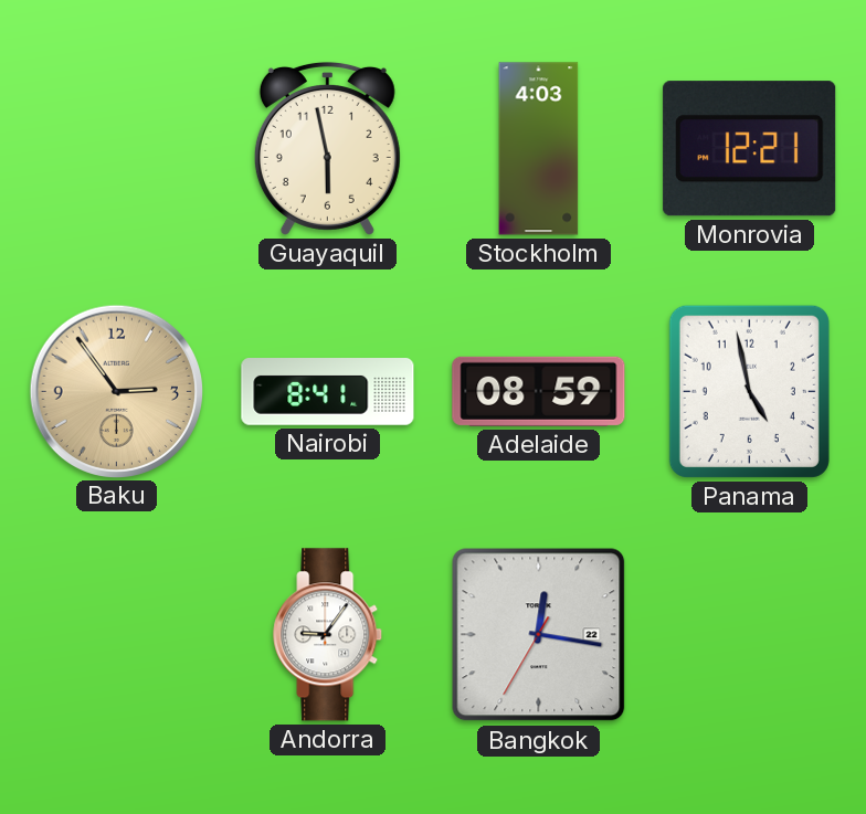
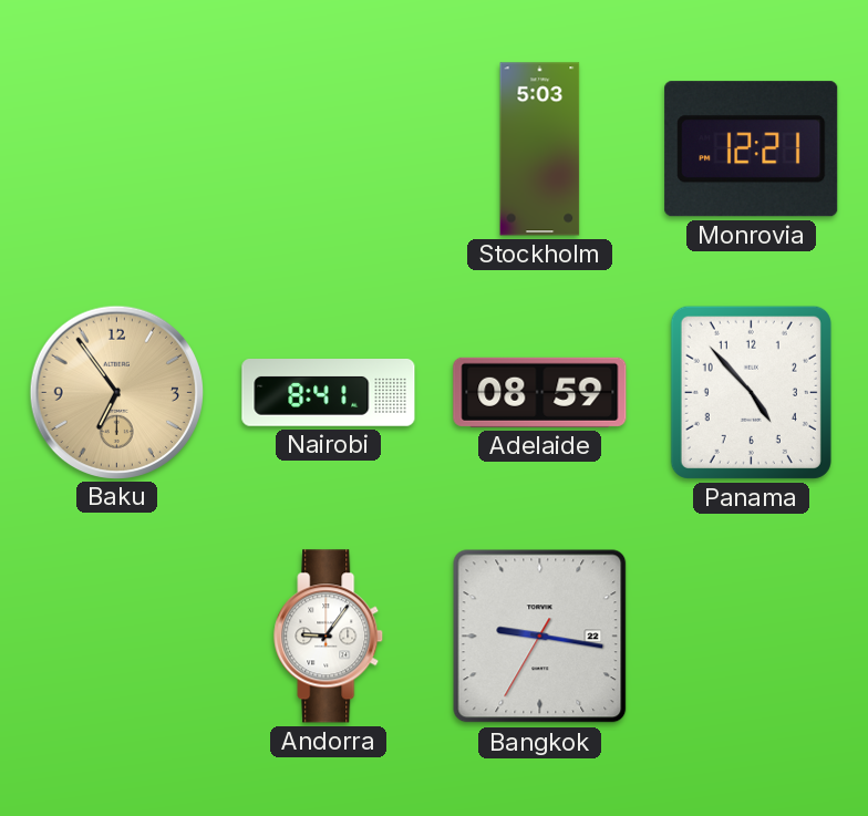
Guayaquil: 5:58 -> none
Stockholm: 4:03 -> 5:03
Baku: 2:54 -> 6:54
Panama: 4:58 -> 4:53
Bangkok: 12:16 -> 9:16
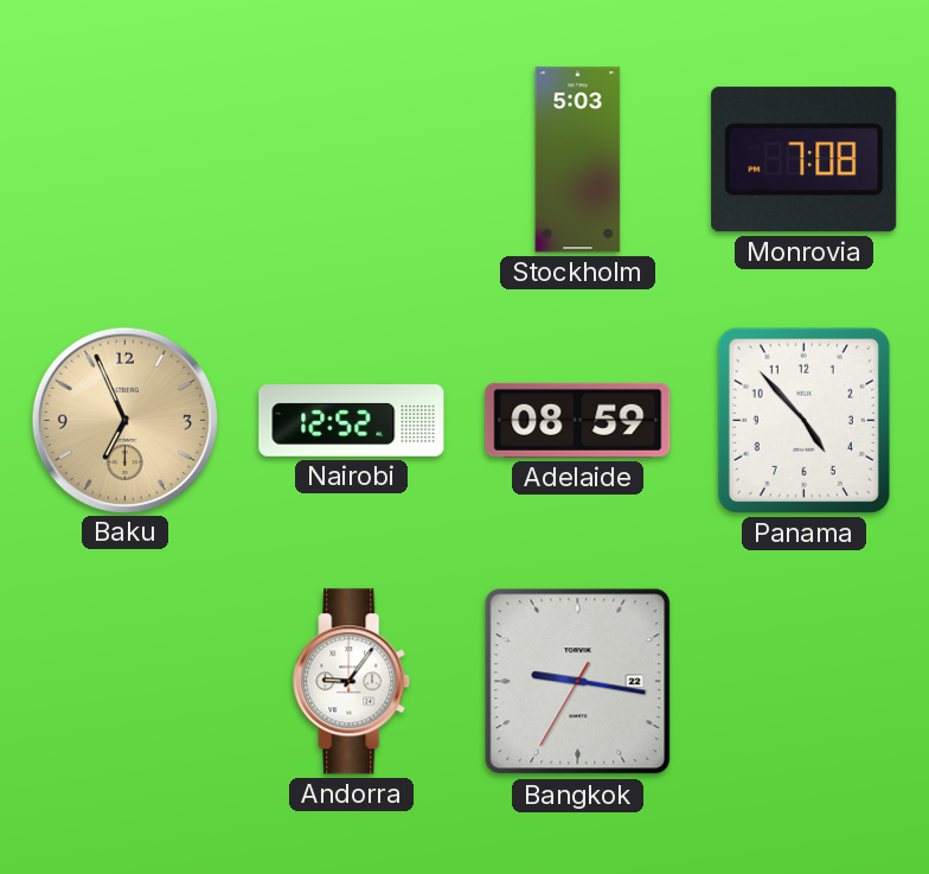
Monrovia: 12:21 -> 7:08
Baku: 6:54 -> 6:56
Nairobi: 8:41 -> 12:52
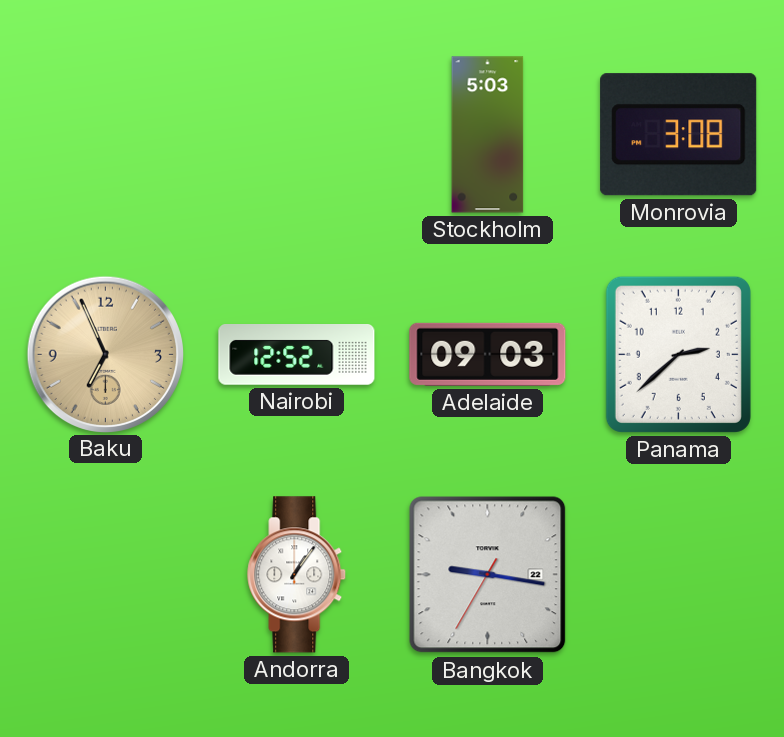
Monrovia: 7:08 -> 3:08
Adelaide: 08:59 -> 09:03
Panama: 4:53 -> 2:38
Andorra: 9:06 -> 1:06
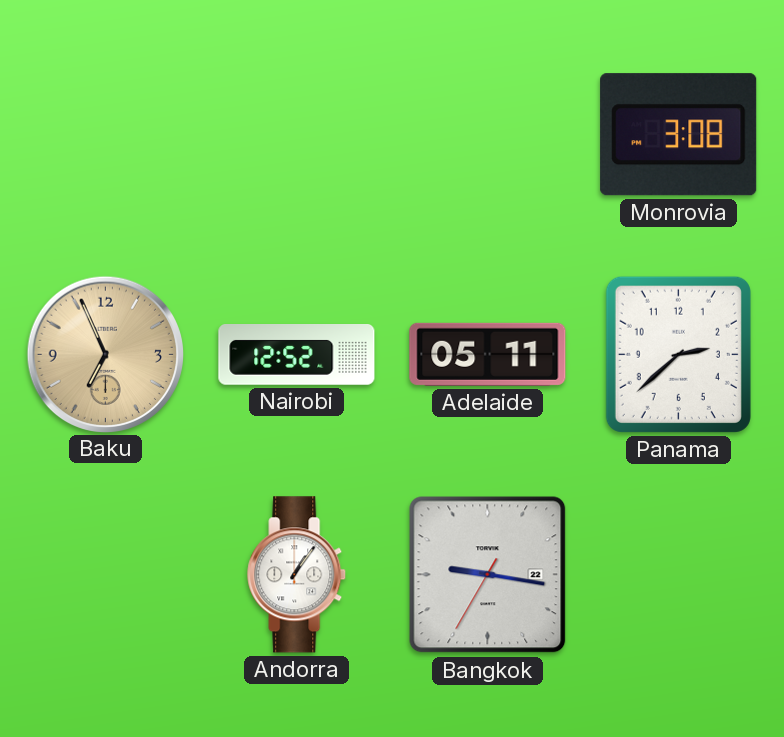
Stockholm: 5:03 -> none
Adelaide: 09:03 -> 05:11
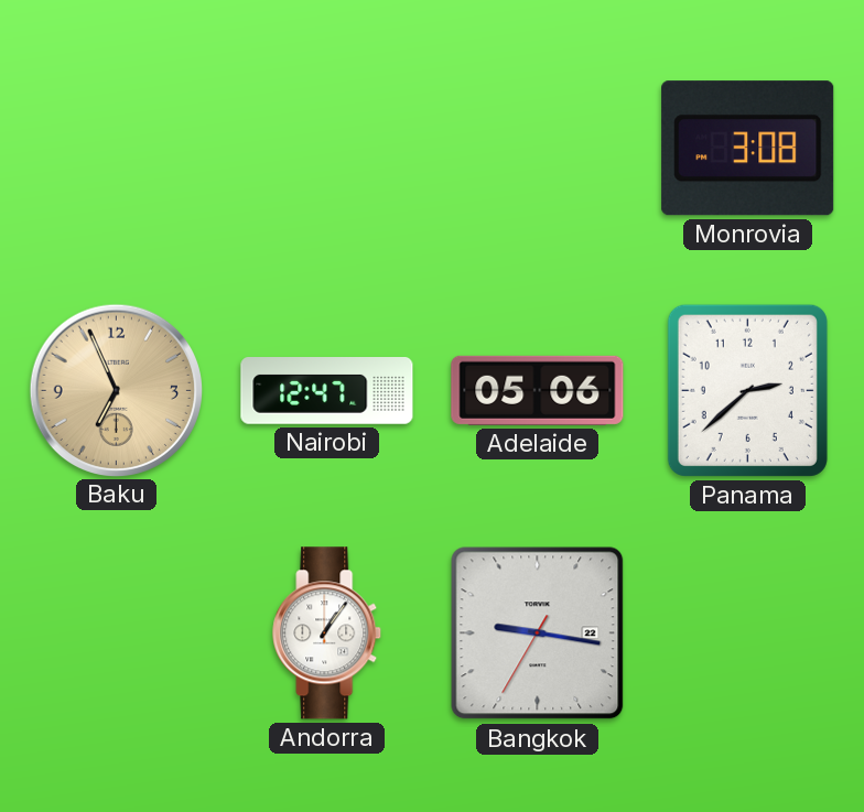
Nairobi: 12:52 -> 12:47
Adelaide: 05:11 -> 05:06
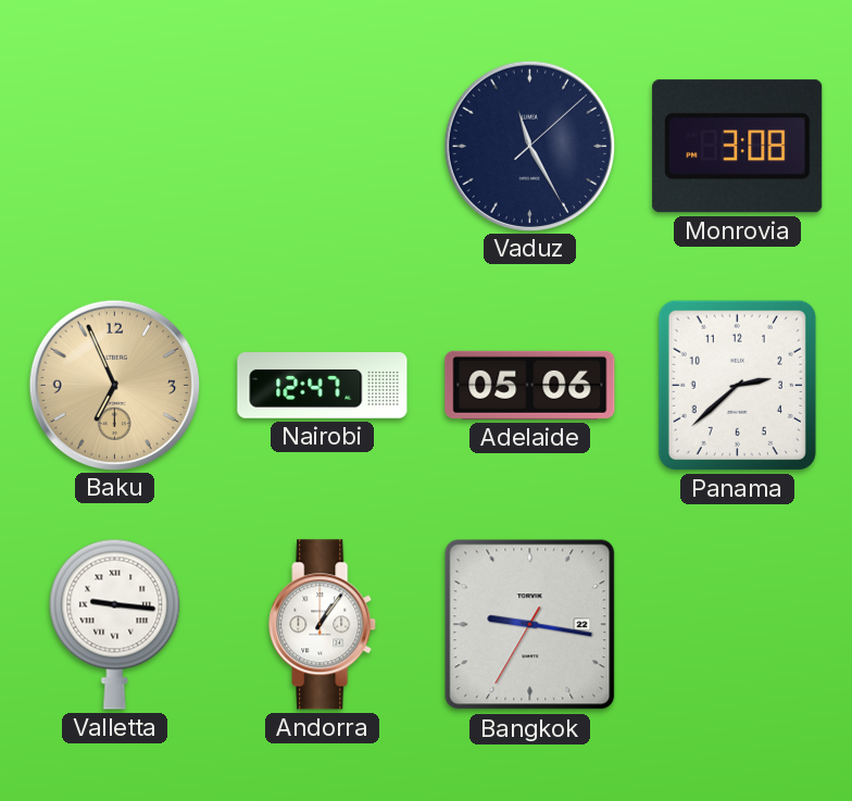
Vaduz: none -> 11:25
Valletta: none -> 9:16
